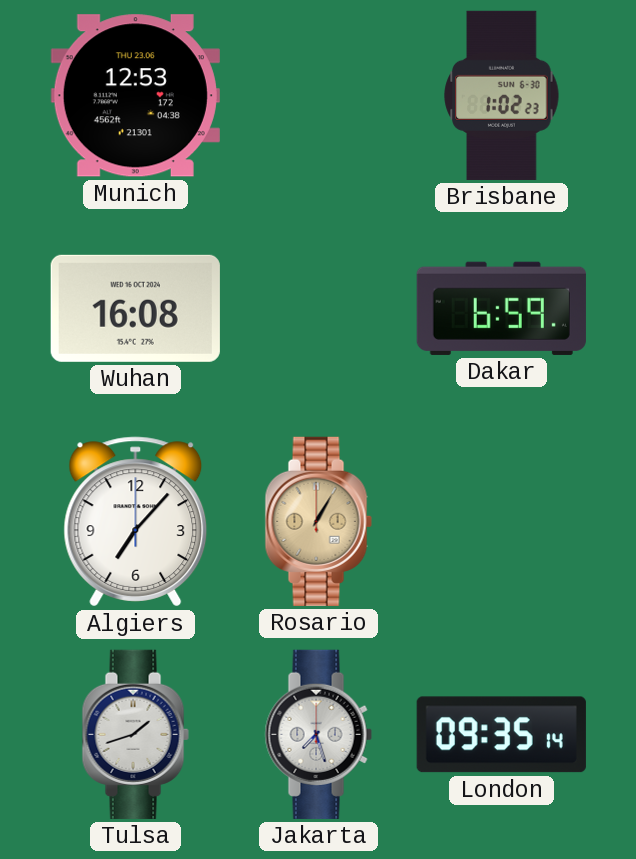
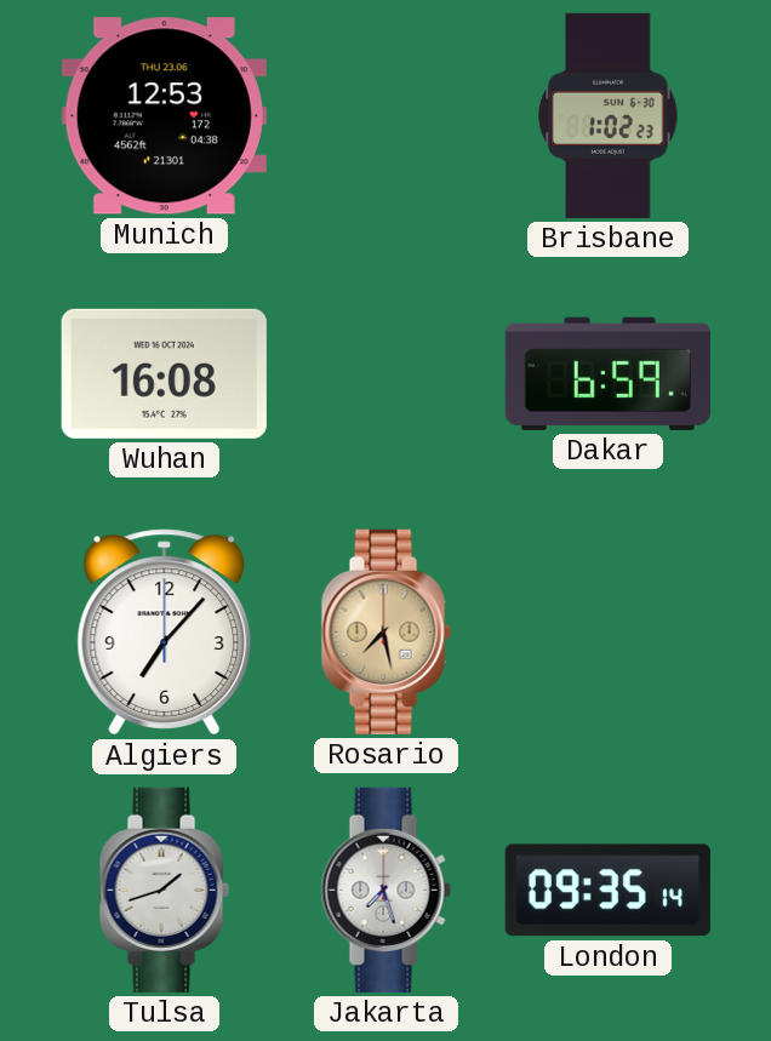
Rosario: 1:05 -> 7:28
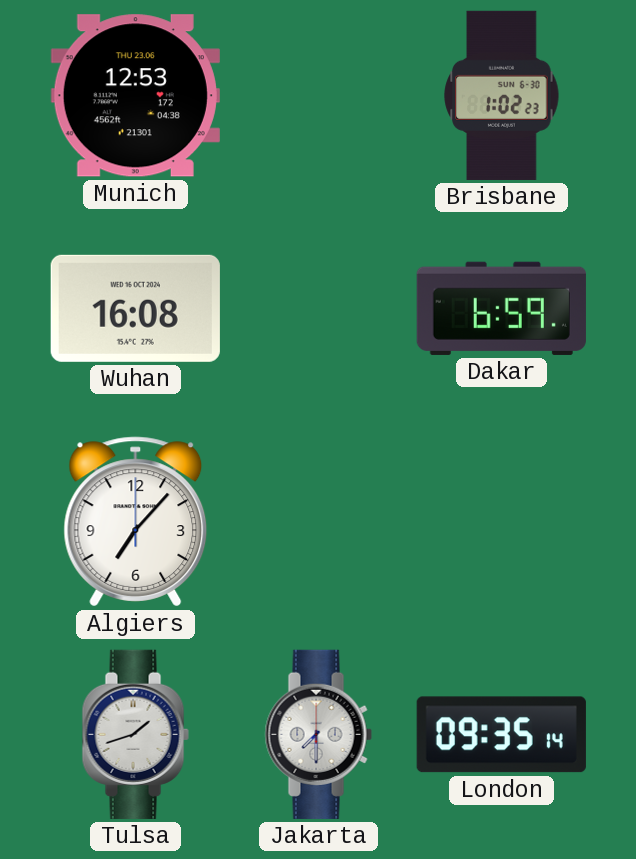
Rosario: 7:28 -> none
Jakarta: 7:27 -> 7:30
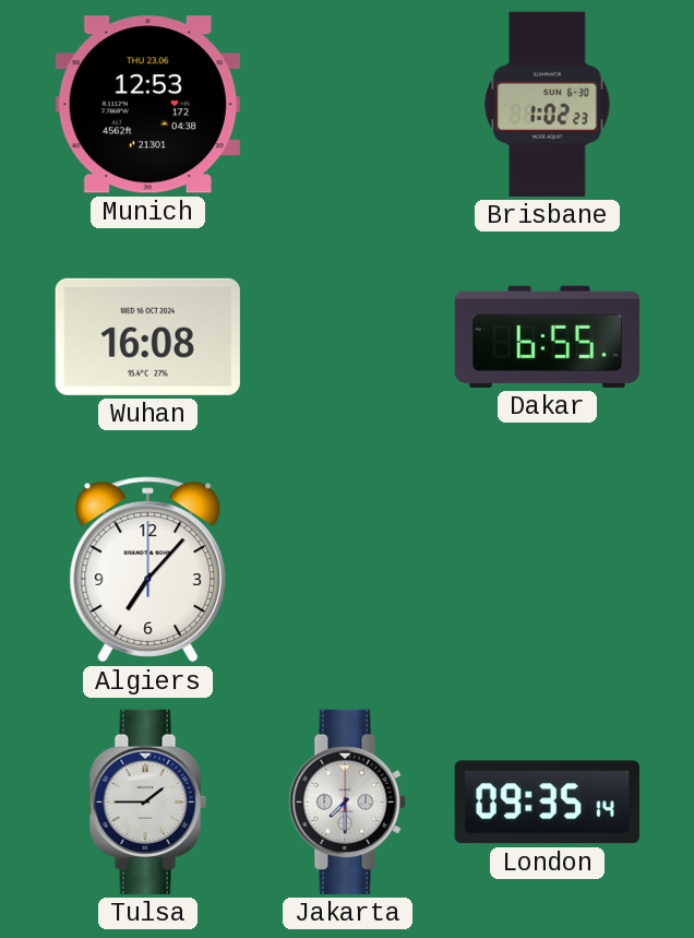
Dakar: 6:59 -> 6:55
Tulsa: 1:42 -> 1:45
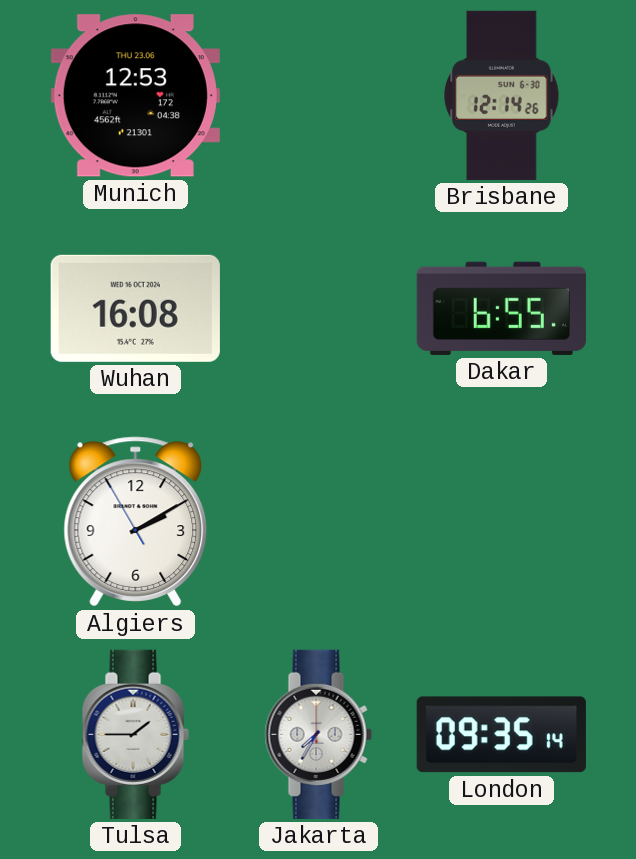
Brisbane: 1:02 -> 12:14
Algiers: 7:07 -> 2:09
Jakarta: 7:30 -> 7:35
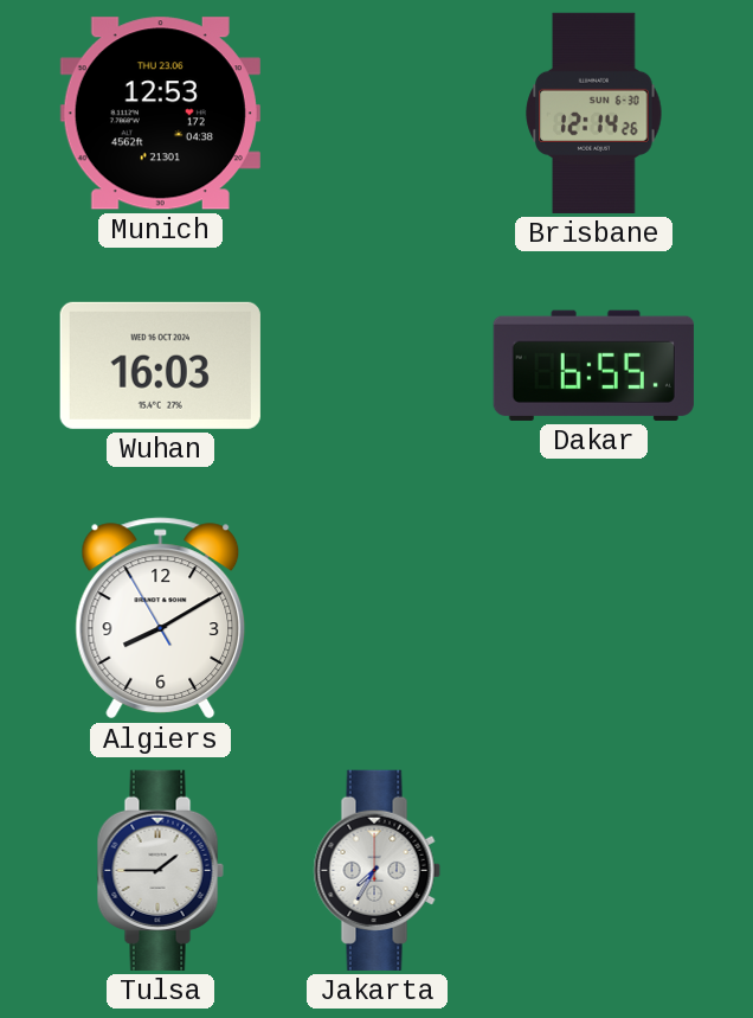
Wuhan: 16:08 -> 16:03
Algiers: 2:09 -> 8:09
London: 09:35 -> none
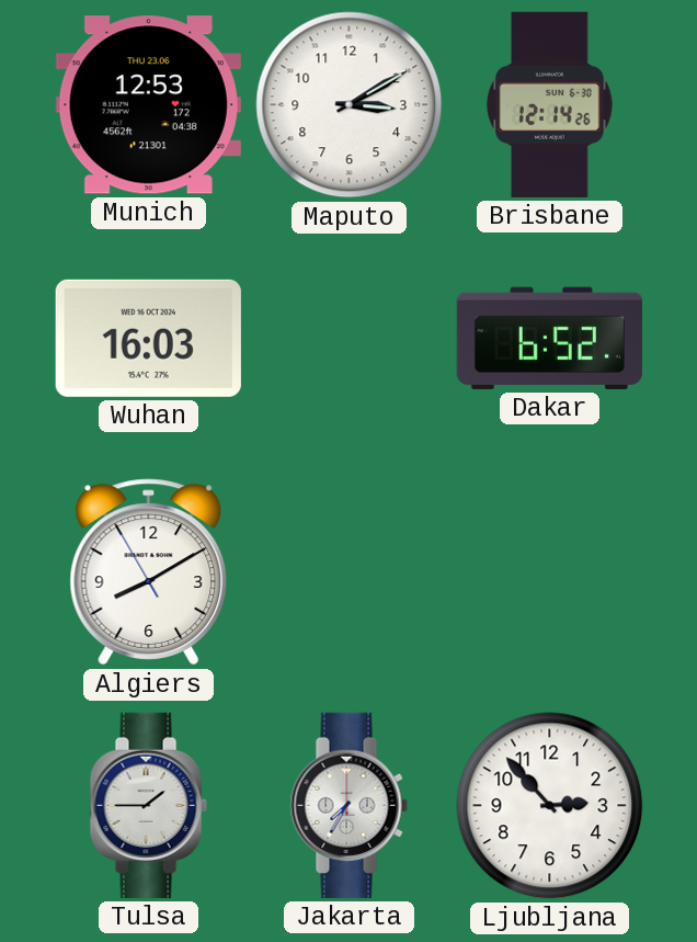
Maputo: none -> 3:10
Dakar: 6:55 -> 6:52
Ljubljana: none -> 2:53
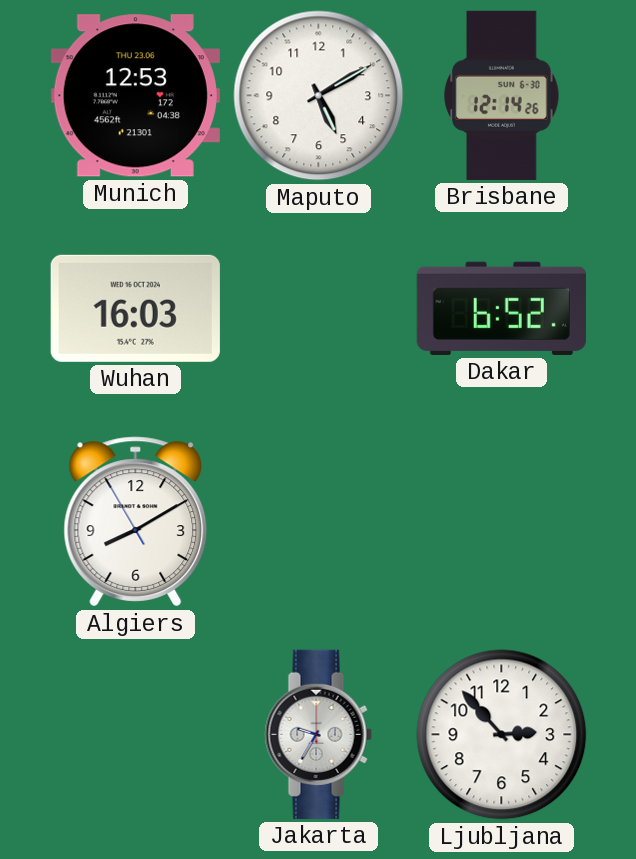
Maputo: 3:10 -> 5:10
Tulsa: 1:45 -> none
Jakarta: 7:35 -> 9:35
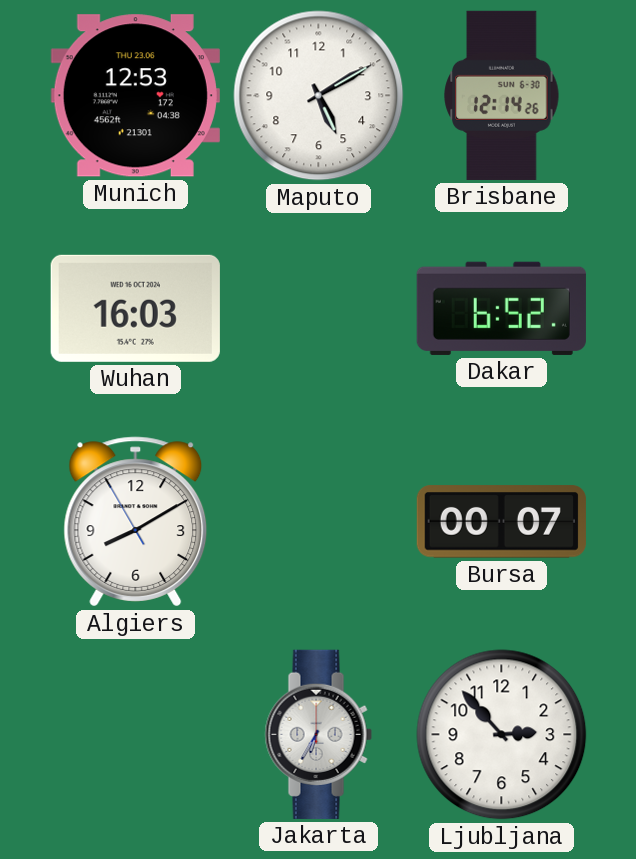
Bursa: none -> 00:07
Jakarta: 9:35 -> 6:35
